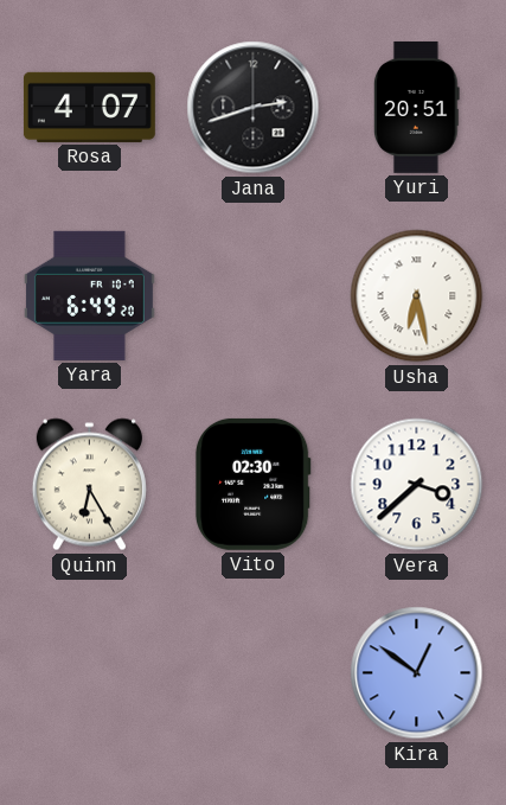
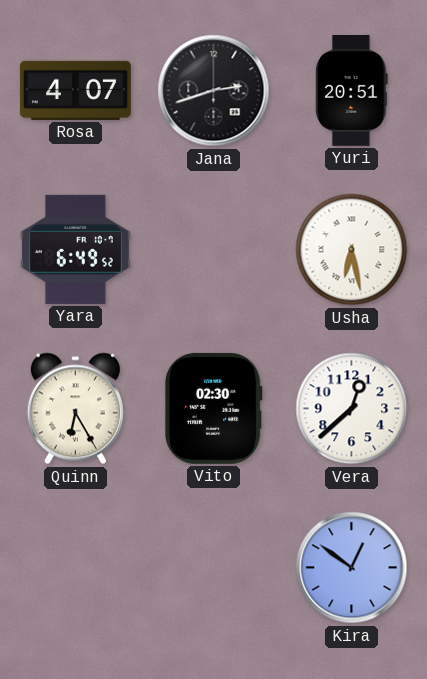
Yara: 6:49:20 -> 6:49:52
Vera: 3:38 -> 12:38
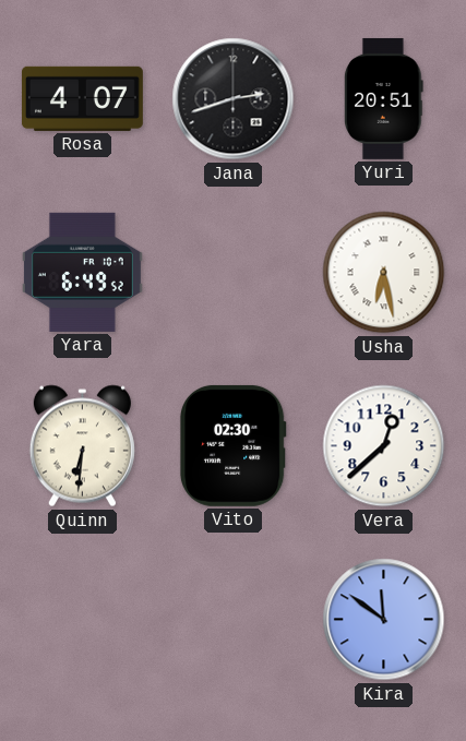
Quinn: 6:25 -> 6:31
Kira: 12:51 -> 11:51
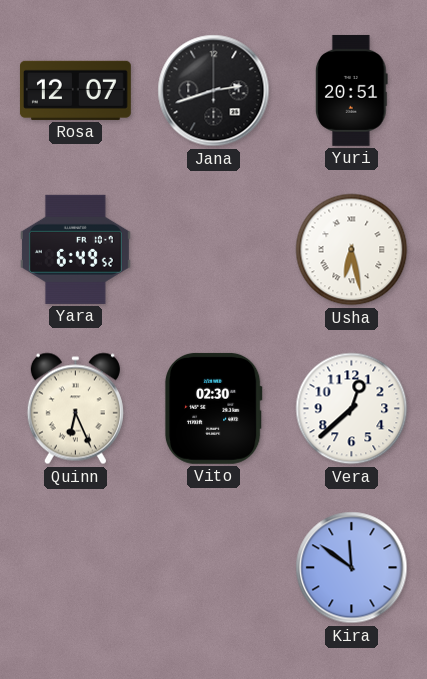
Rosa: 4:07 -> 12:07
Quinn: 6:31 -> 6:26
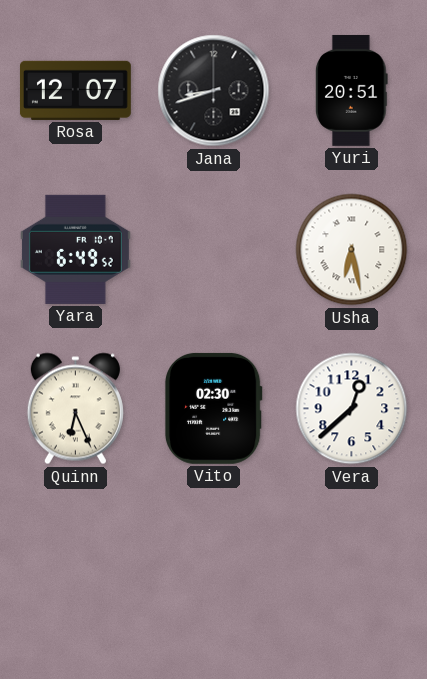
Jana: 2:42 -> 8:42
Kira: 11:51 -> none
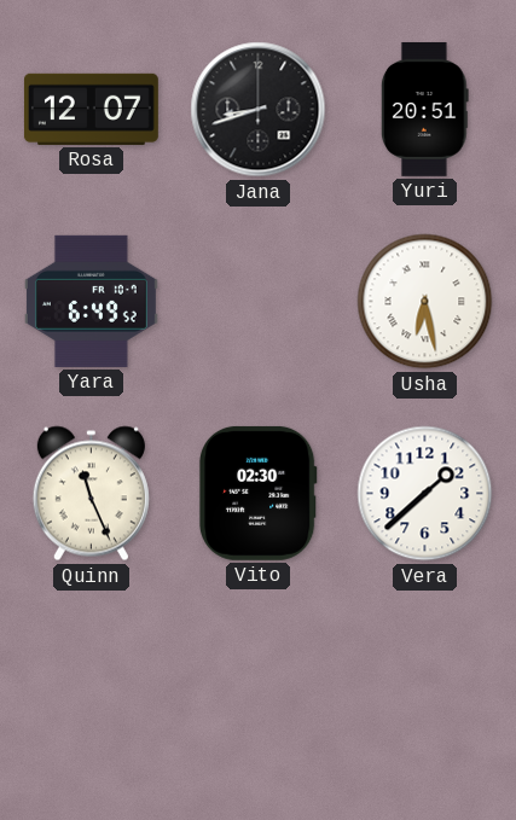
Quinn: 6:26 -> 11:26
Vera: 12:38 -> 1:38
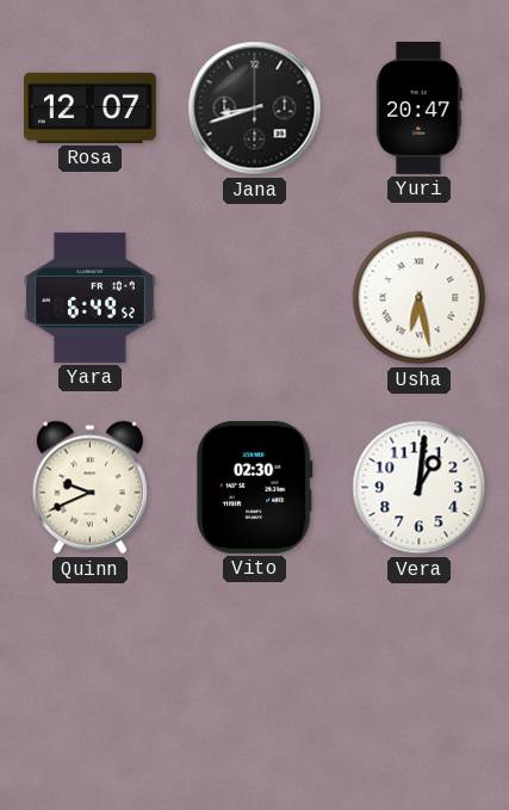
Yuri: 20:51 -> 20:47
Quinn: 11:26 -> 9:41
Vera: 1:38 -> 1:01
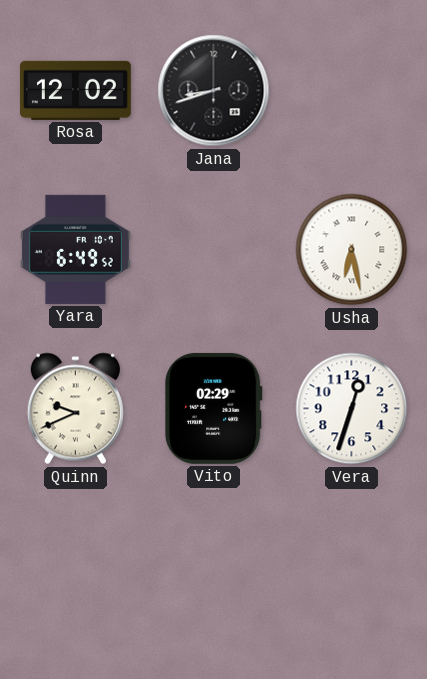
Rosa: 12:07 -> 12:02
Yuri: 20:47 -> none
Vito: 02:30 -> 02:29
Vera: 1:01 -> 12:33
